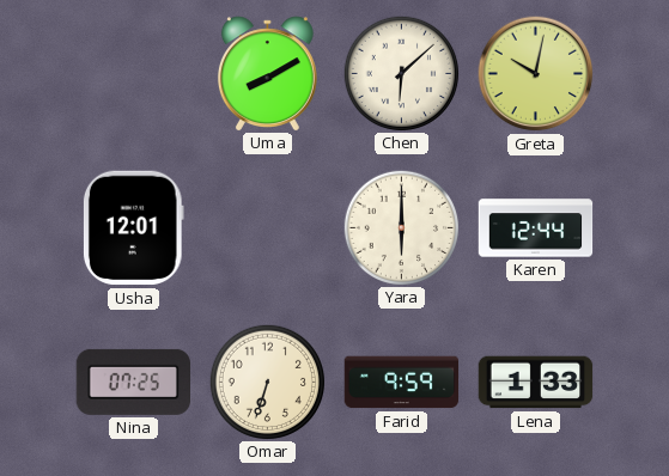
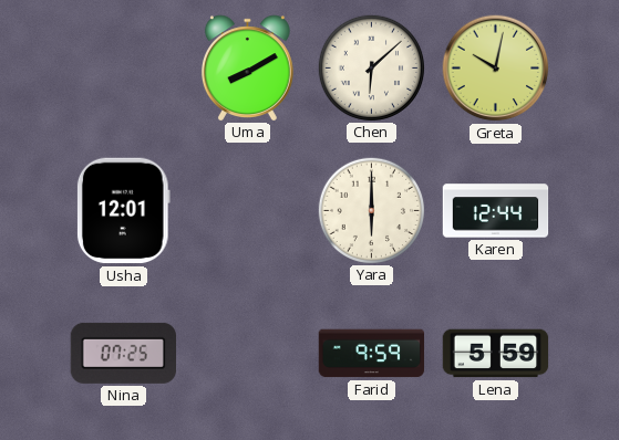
Omar: 6:33 -> none
Lena: 1:33 -> 5:59
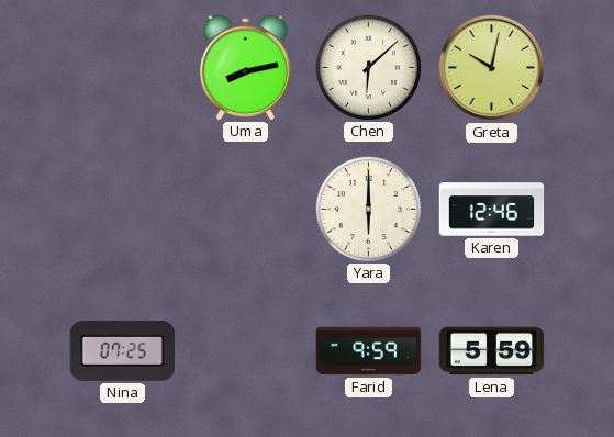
Uma: 8:10 -> 8:13
Usha: 12:01 -> none
Karen: 12:44 -> 12:46
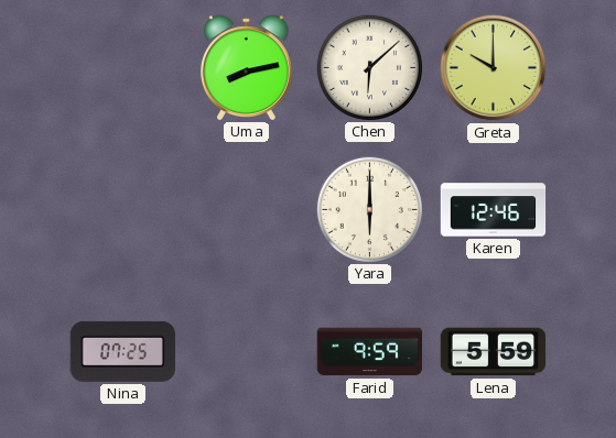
Greta: 10:02 -> 10:00
